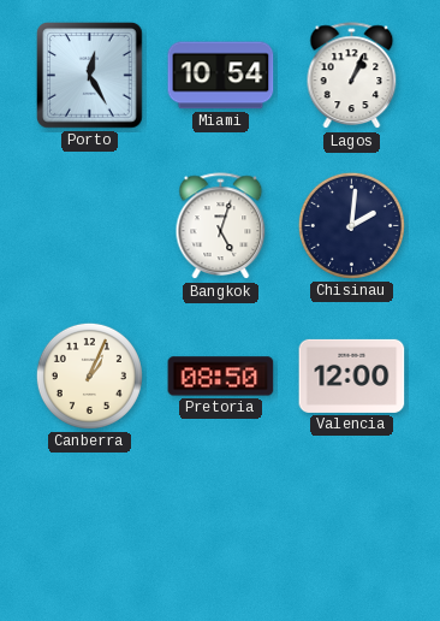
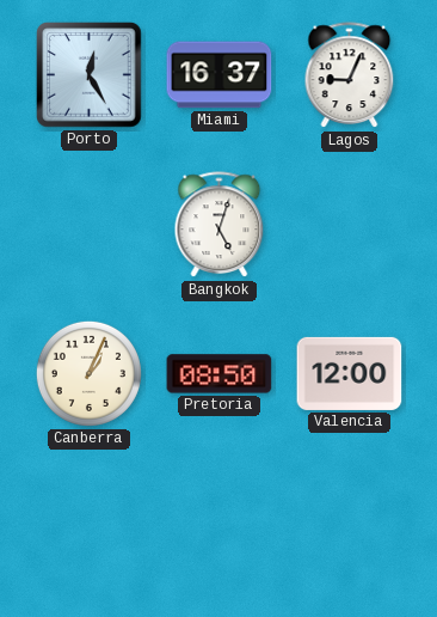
Miami: 10:54 -> 16:37
Lagos: 1:04 -> 9:04
Chisinau: 2:01 -> none
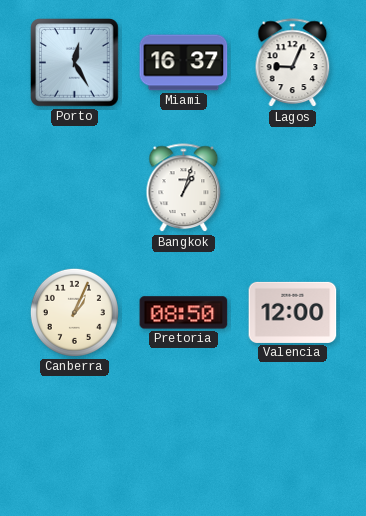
Bangkok: 5:03 -> 1:03
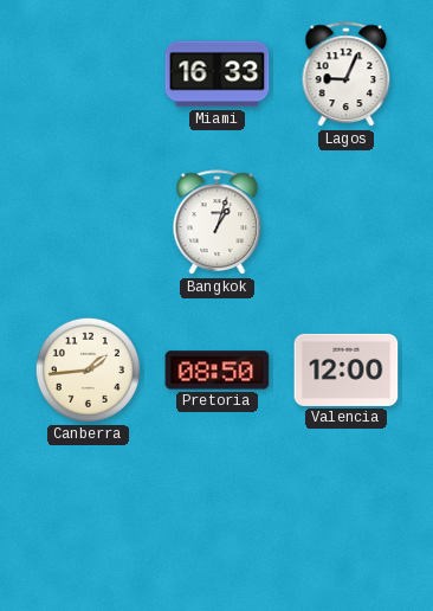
Porto: 12:25 -> none
Miami: 16:37 -> 16:33
Canberra: 1:04 -> 1:44
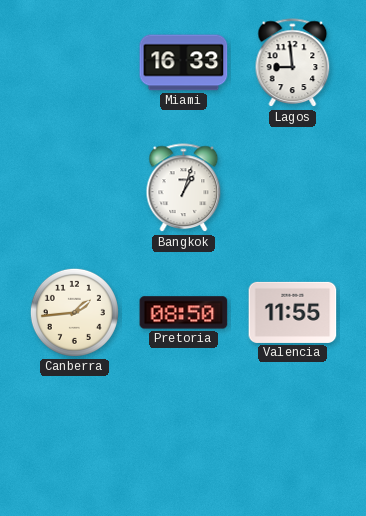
Lagos: 9:04 -> 8:59
Valencia: 12:00 -> 11:55
